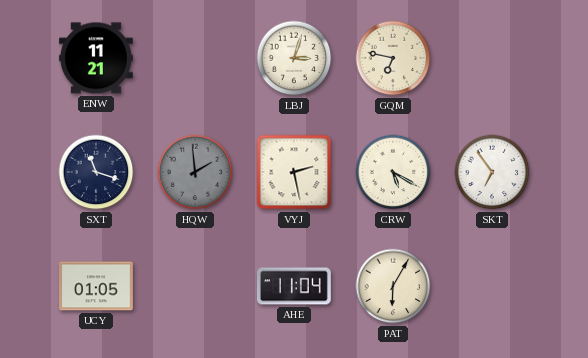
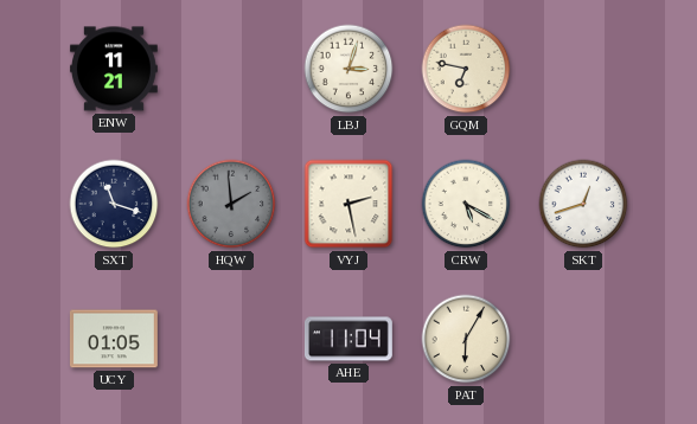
SKT: 6:54 -> 12:42
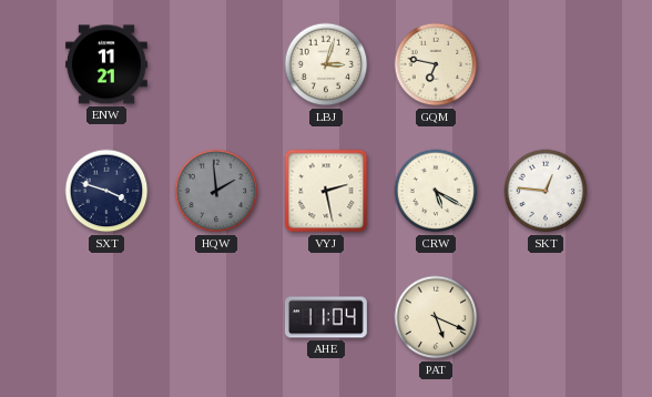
SXT: 11:18 -> 3:48
SKT: 12:42 -> 12:46
UCY: 01:05 -> none
PAT: 6:05 -> 5:19
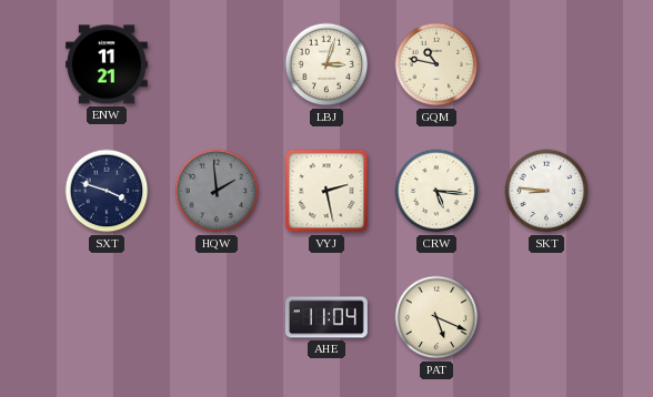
GQM: 6:47 -> 10:47
CRW: 5:20 -> 5:16
SKT: 12:46 -> 8:46
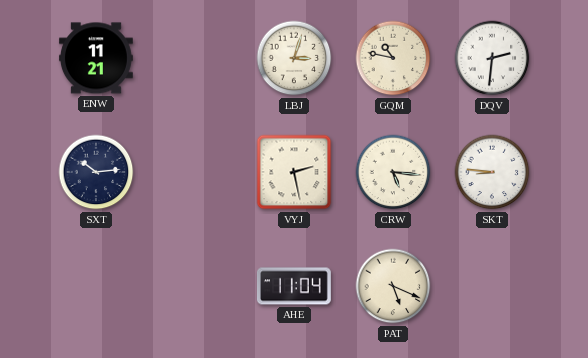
DQV: none -> 2:31
SXT: 3:48 -> 10:14
HQW: 1:59 -> none
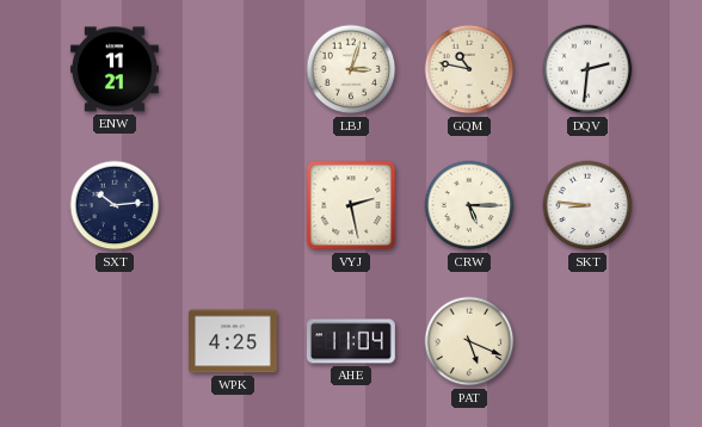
CRW: 5:16 -> 5:15
WPK: none -> 4:25
